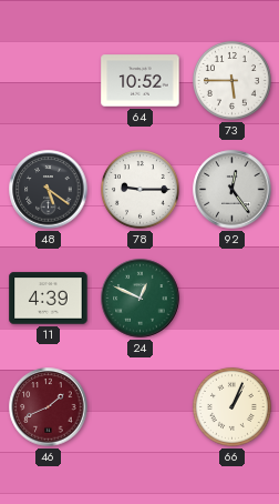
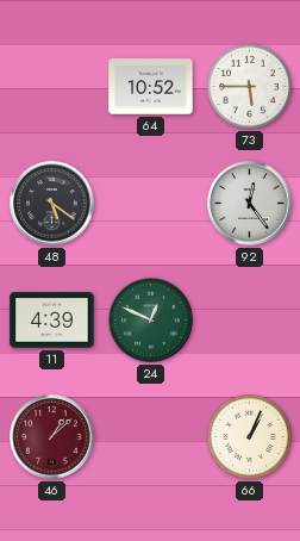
78: 9:15 -> none
46: 1:41 -> 1:08
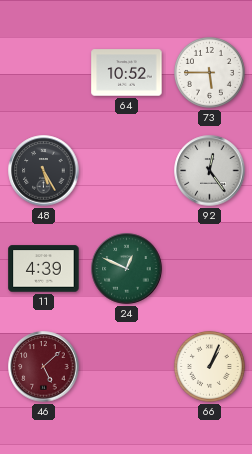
48: 5:21 -> 5:25
46: 1:08 -> 5:08
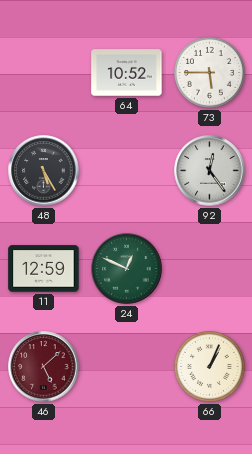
11: 4:39 -> 12:59
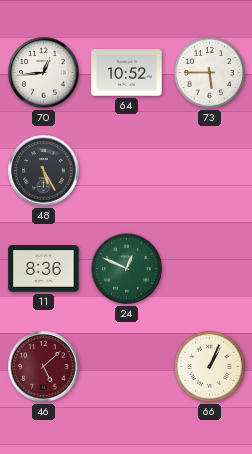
70: none -> 12:44
92: 12:24 -> none
11: 12:59 -> 8:36
